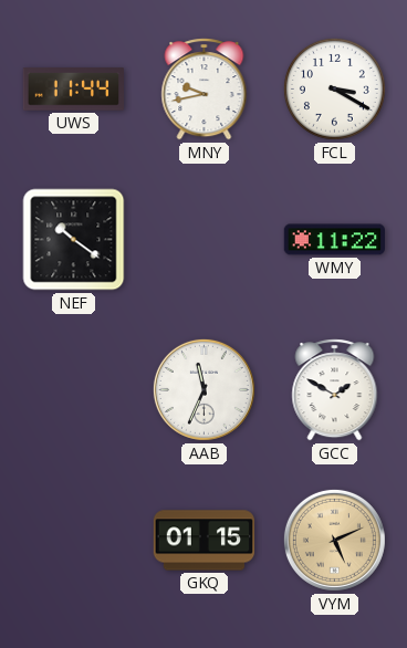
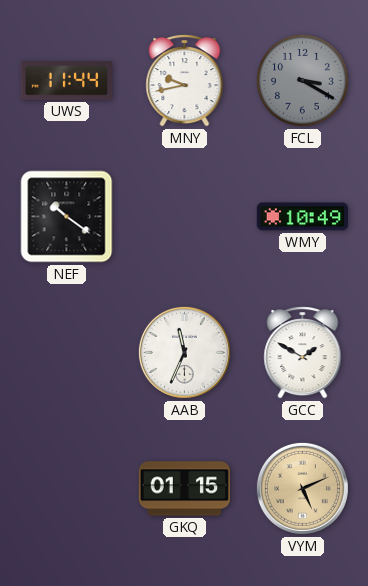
FCL dial: white -> grey
WMY: 11:22 -> 10:49
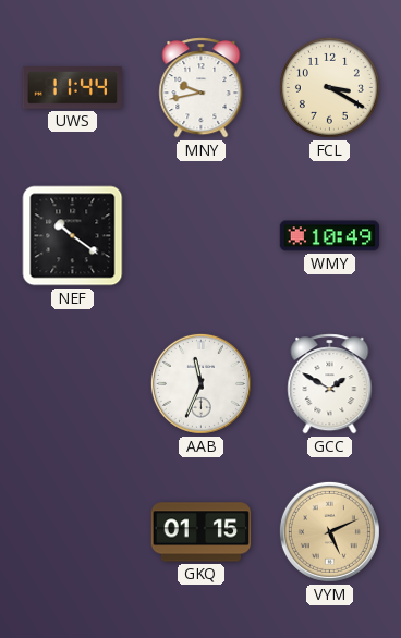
FCL dial: grey -> cream
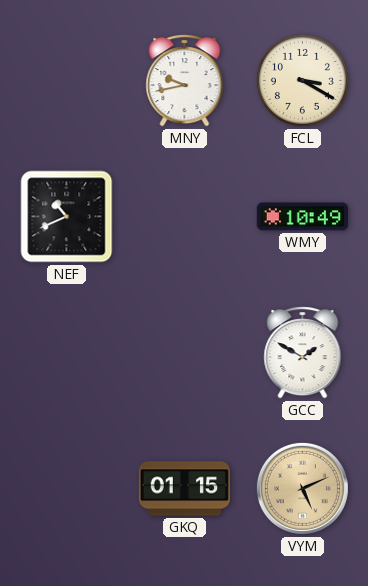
UWS: 11:44 -> none
NEF: 10:21 -> 10:41
AAB: 11:34 -> none
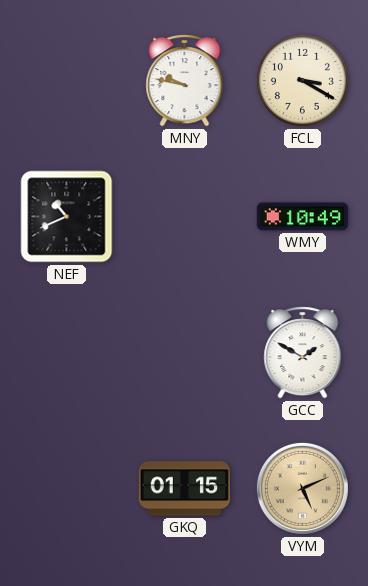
MNY: 9:43 -> 9:47
